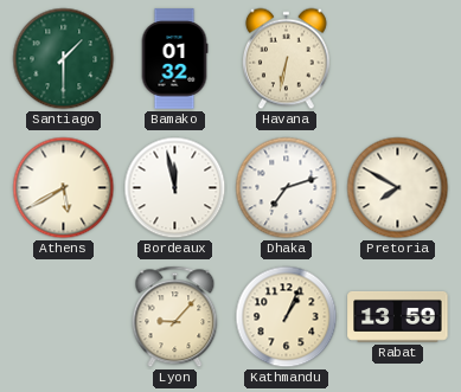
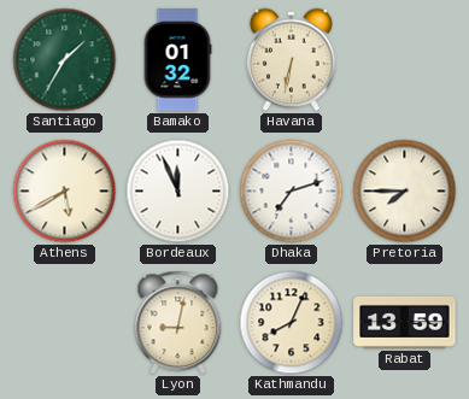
Santiago: 1:30 -> 1:35
Bordeaux: 11:58 -> 11:56
Pretoria: 7:50 -> 7:45
Lyon: 9:07 -> 9:02
Kathmandu: 1:04 -> 8:04
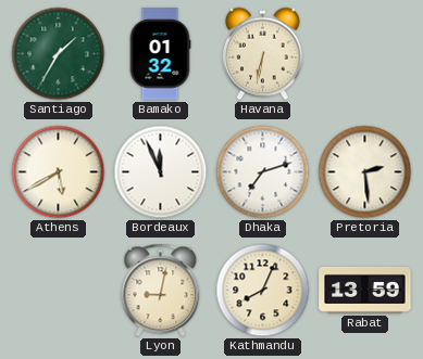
Pretoria: 7:45 -> 2:29
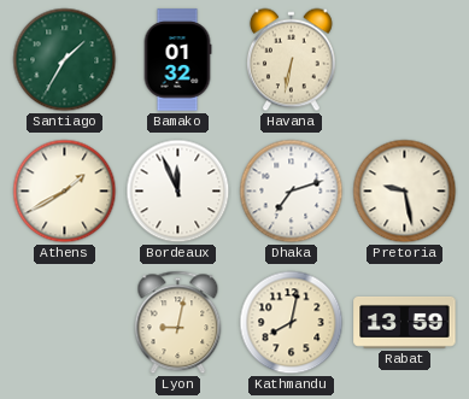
Athens: 5:40 -> 1:40
Pretoria: 2:29 -> 9:28
Kathmandu: 8:04 -> 8:02
